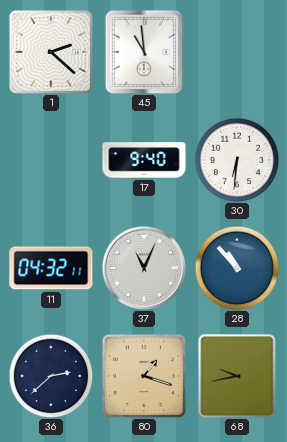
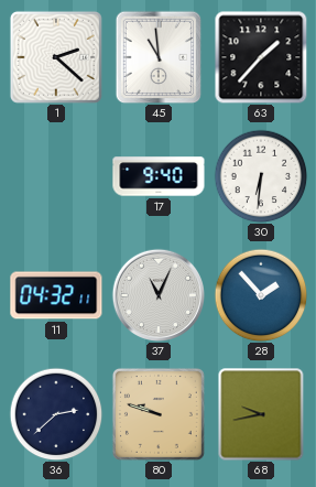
63: none -> 1:37
28: 10:53 -> 1:53
80: 1:18 -> 9:48
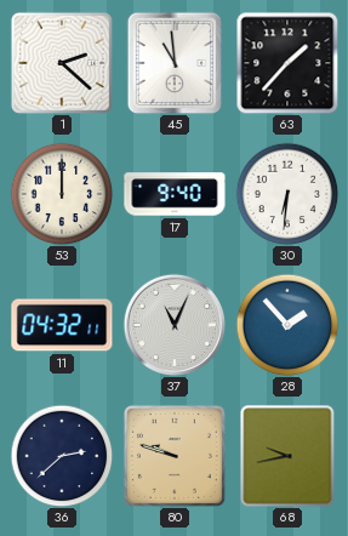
53: none -> 12:00
